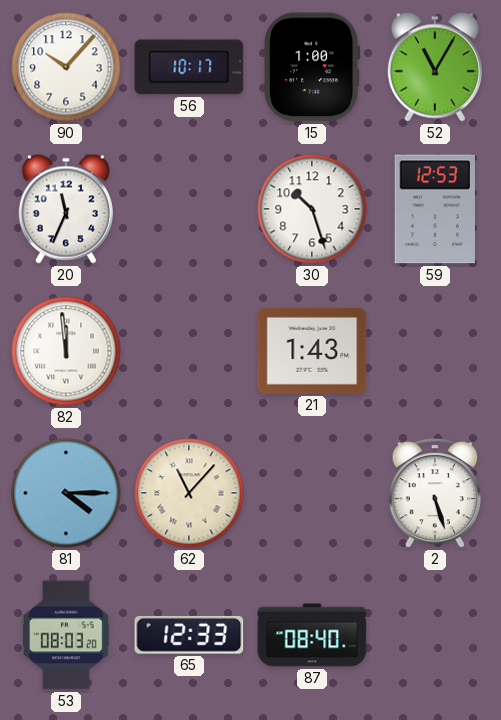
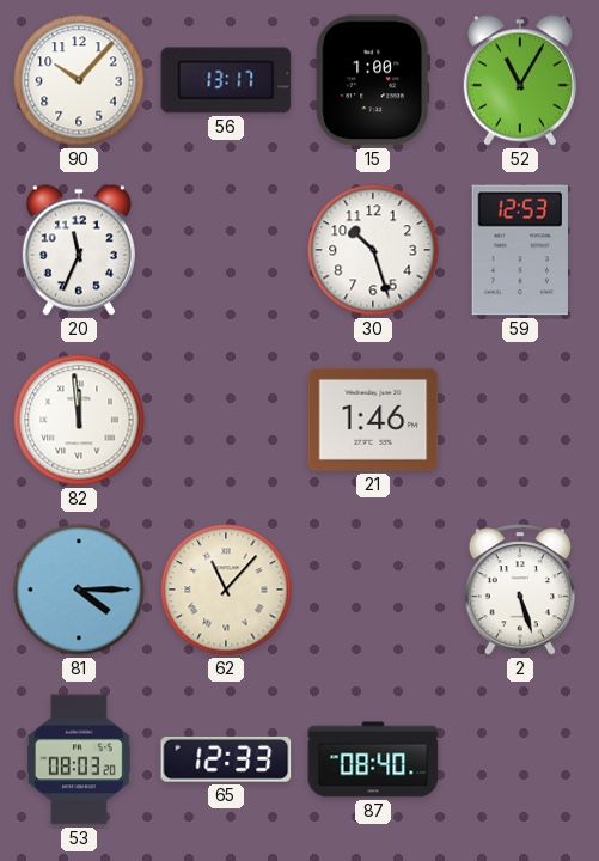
56: 10:17 -> 13:17
21: 1:43 -> 1:46
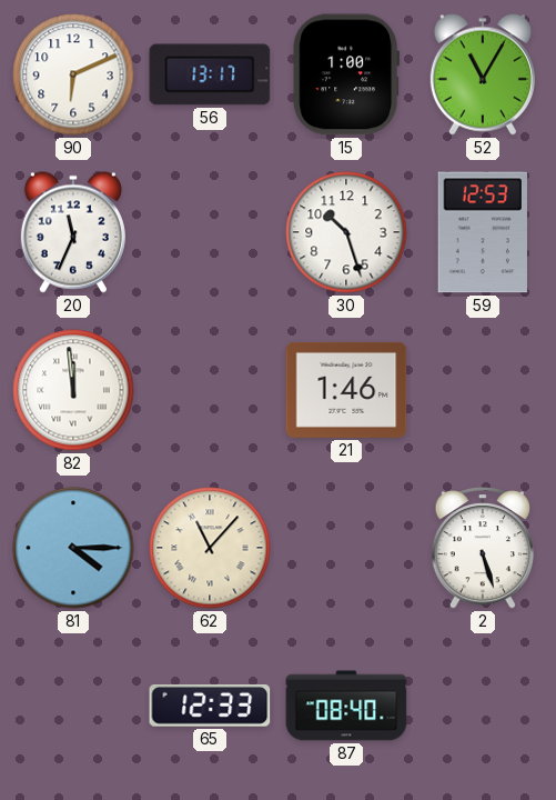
90: 10:07 -> 6:11
53: 08:03 -> none
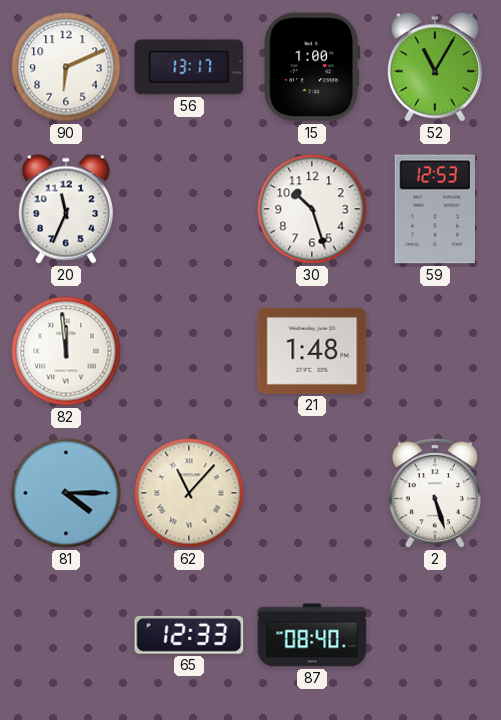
21: 1:46 -> 1:48
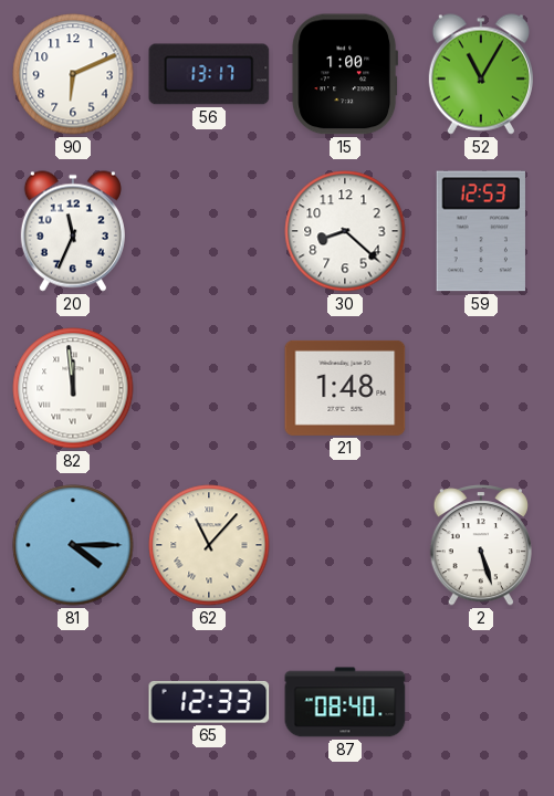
30: 10:27 -> 8:22
